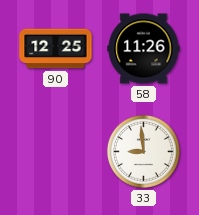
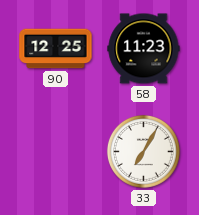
58: 11:26 -> 11:23
33: 8:59 -> 7:05
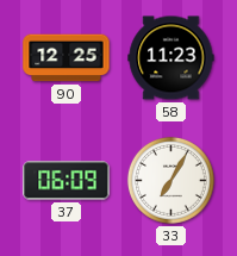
37: none -> 06:09
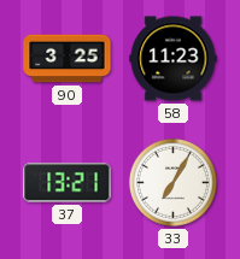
90: 12:25 -> 3:25
37: 06:09 -> 13:21
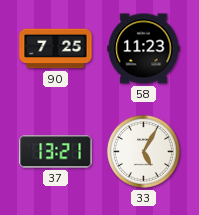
90: 3:25 -> 7:25
33: 7:05 -> 5:05
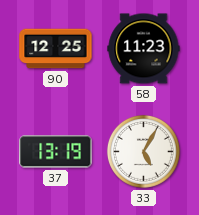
90: 7:25 -> 12:25
37: 13:21 -> 13:19
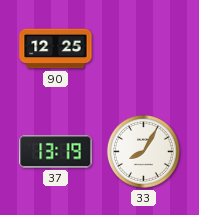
58: 11:23 -> none
33: 5:05 -> 8:05
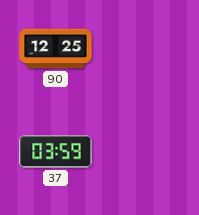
37: 13:19 -> 03:59
33: 8:05 -> none
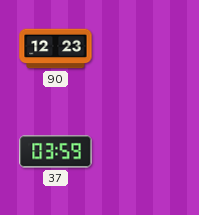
90: 12:25 -> 12:23
